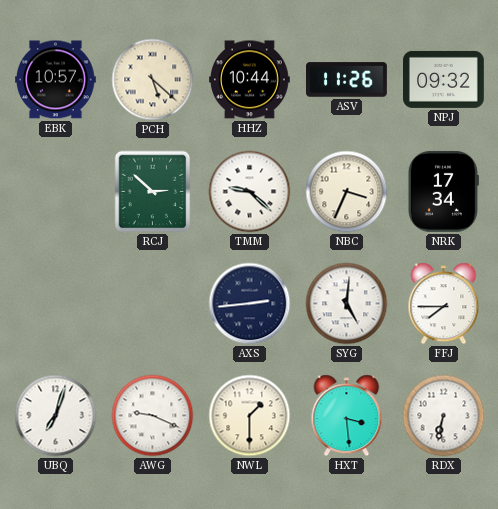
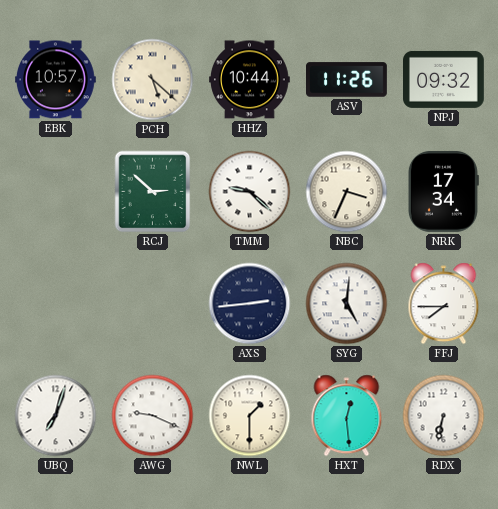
HXT: 3:29 -> 12:29
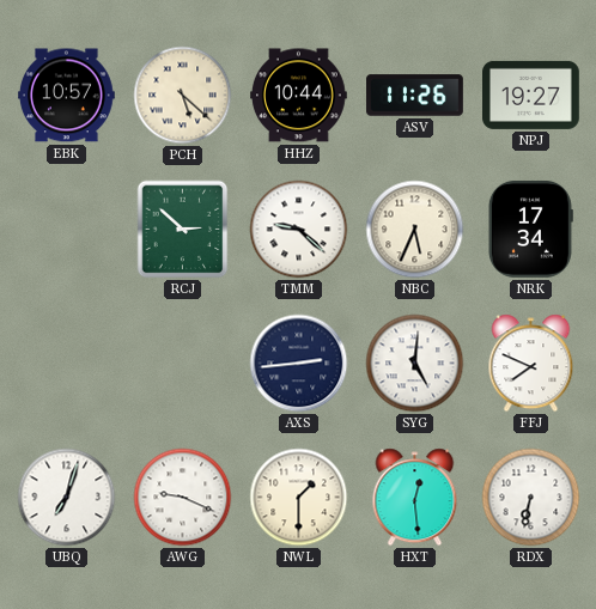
NPJ: 09:32 -> 19:27
NBC: 3:34 -> 5:34
FFJ: 7:45 -> 7:49
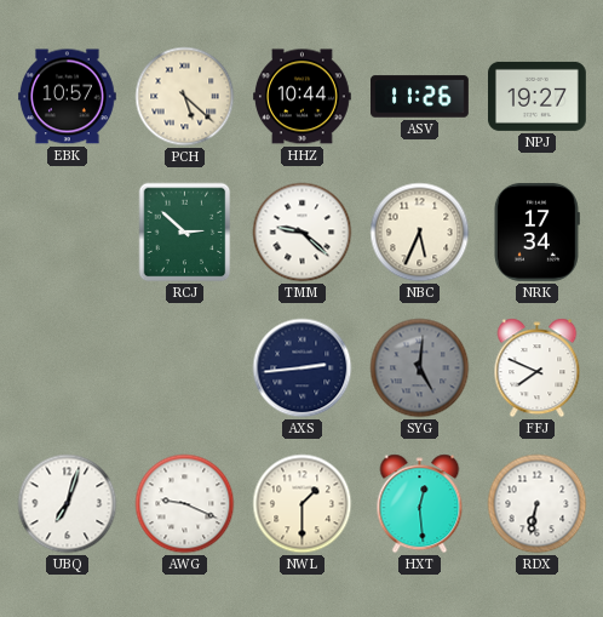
SYG dial: white -> grey
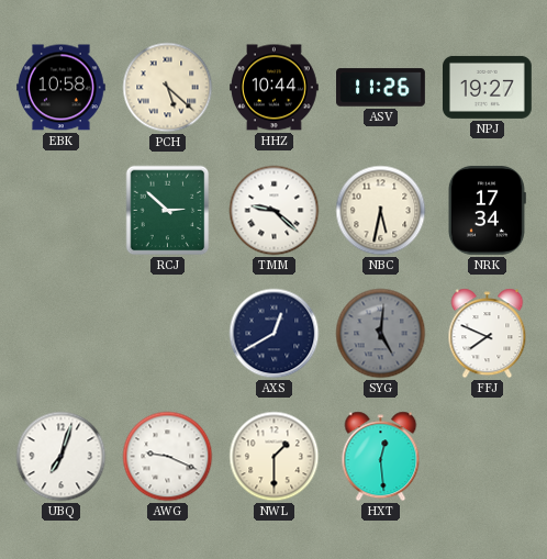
EBK: 10:57 -> 10:58
NBC: 5:34 -> 5:32
AXS: 2:44 -> 12:40
RDX: 6:32 -> none
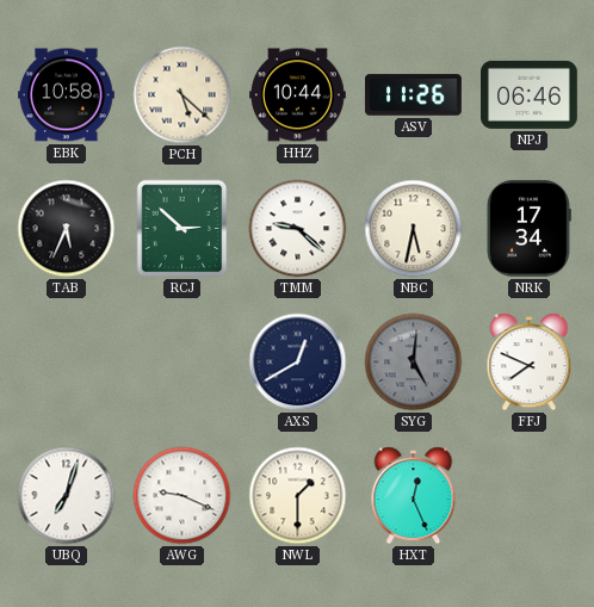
NPJ: 19:27 -> 06:46
TAB: none -> 5:34
HXT: 12:29 -> 12:26
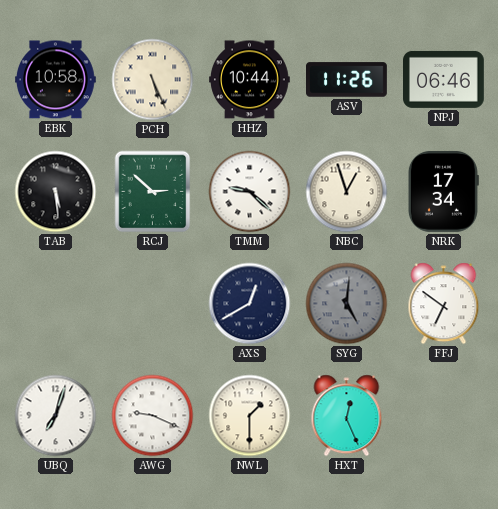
PCH: 5:22 -> 5:26
TAB: 5:34 -> 5:29
NBC: 5:32 -> 12:57
FFJ: 7:49 -> 6:51
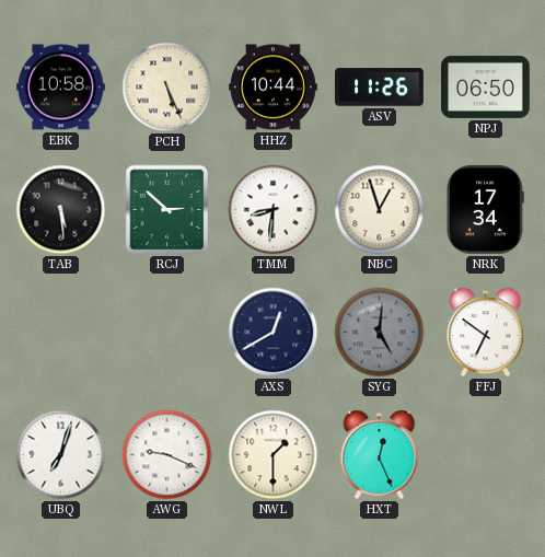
NPJ: 06:46 -> 06:50
TMM: 9:22 -> 8:31
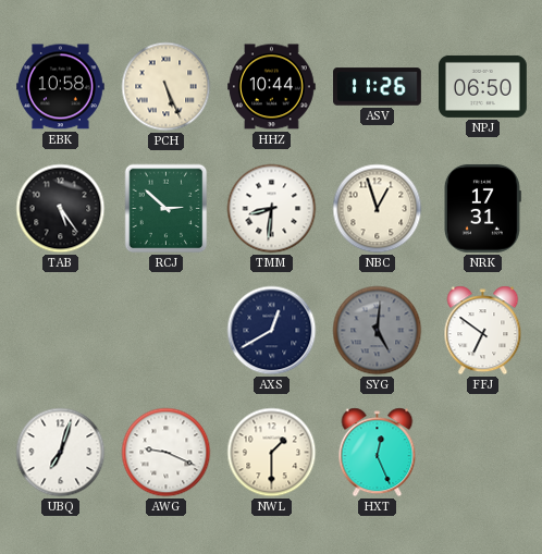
TAB: 5:29 -> 5:24
NRK: 17:34 -> 17:31
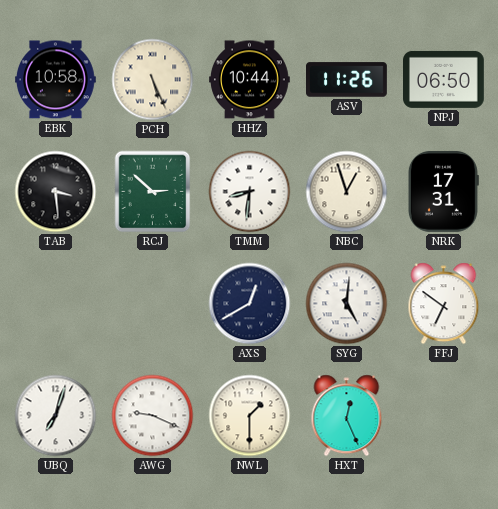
TAB: 5:24 -> 3:29
SYG dial: grey -> white
